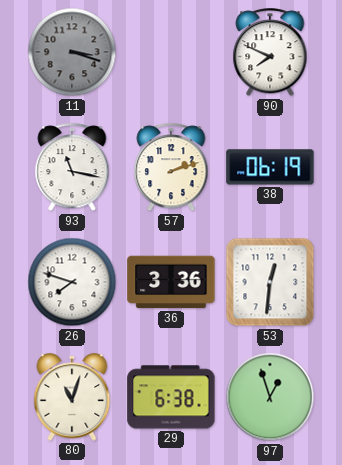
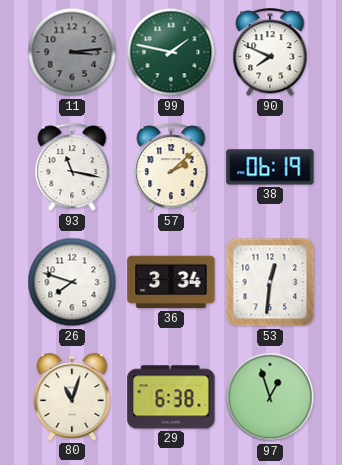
11: 3:18 -> 3:14
99: none -> 1:47
57: 2:12 -> 2:08
36: 3:36 -> 3:34
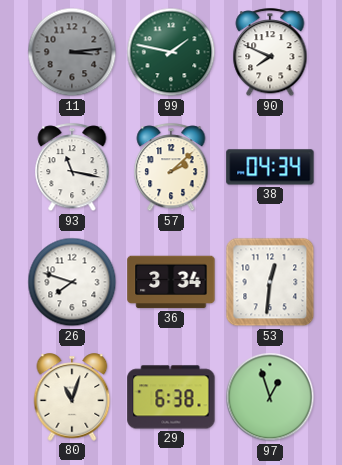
38: 06:19 -> 04:34
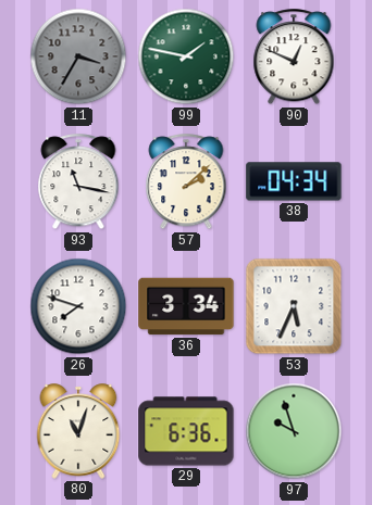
11: 3:14 -> 3:35
90: 7:49 -> 12:49
53: 12:31 -> 5:34
29: 6:38 -> 6:36
97: 12:57 -> 9:57
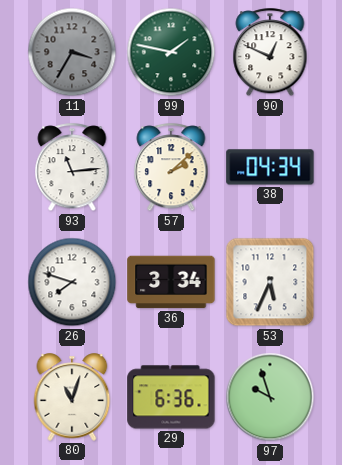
93: 11:17 -> 11:14
